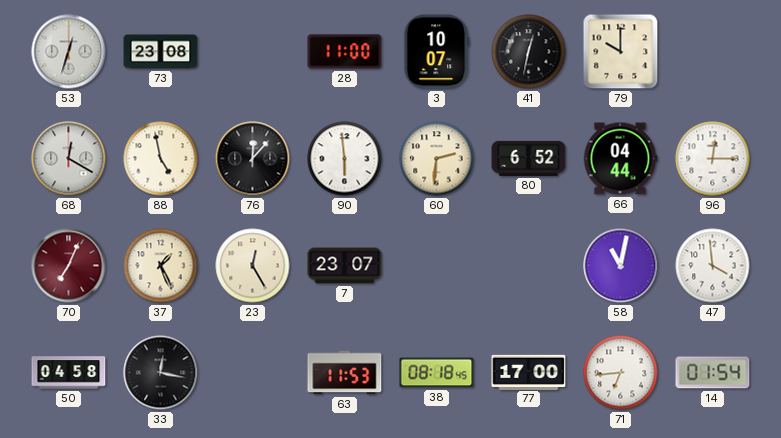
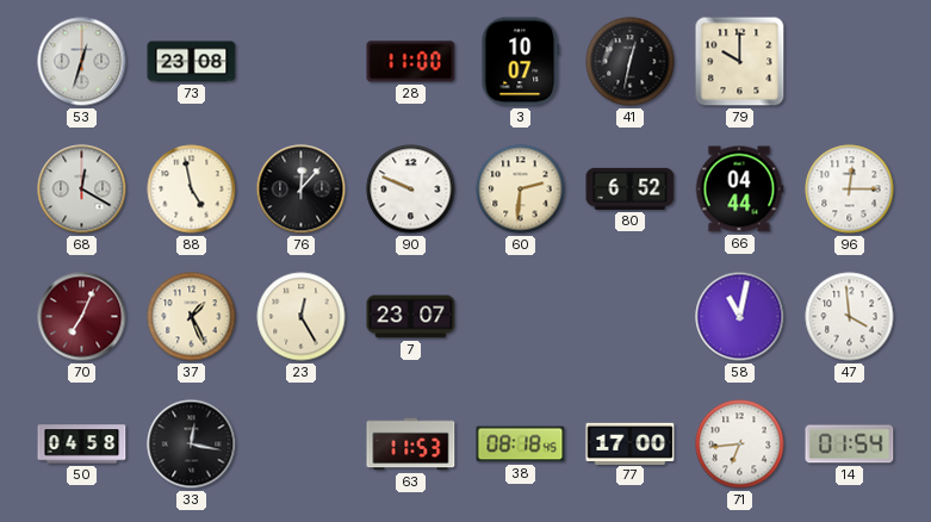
90: 5:59 -> 9:49
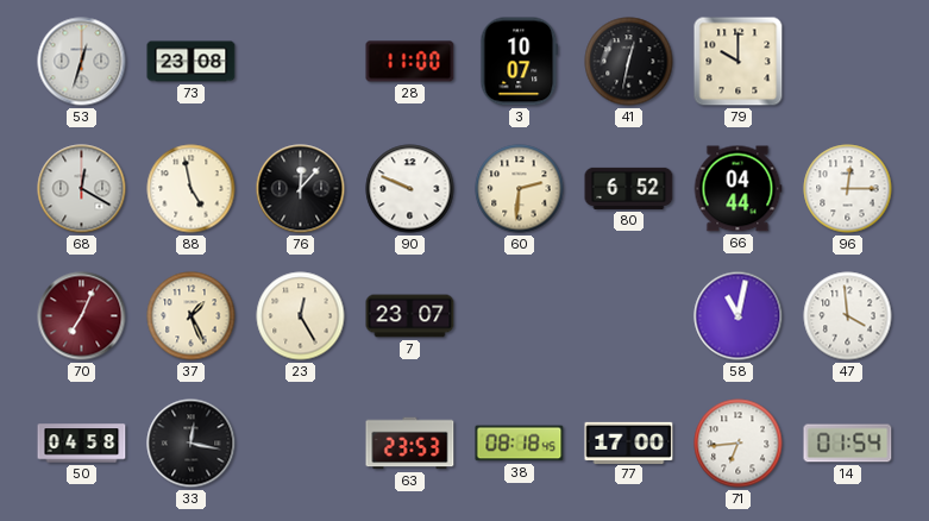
63: 11:53 -> 23:53
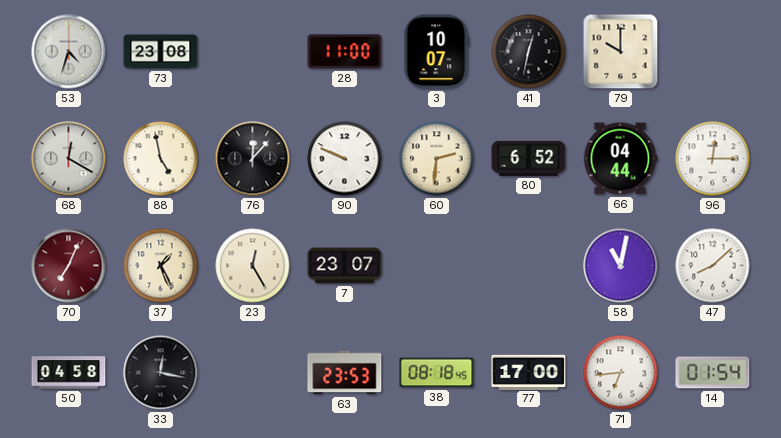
53: 12:33 -> 4:33
47: 3:59 -> 8:08
